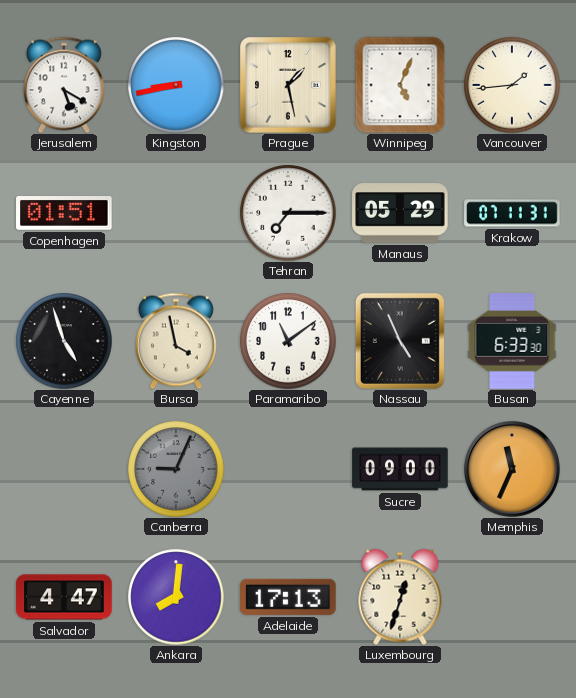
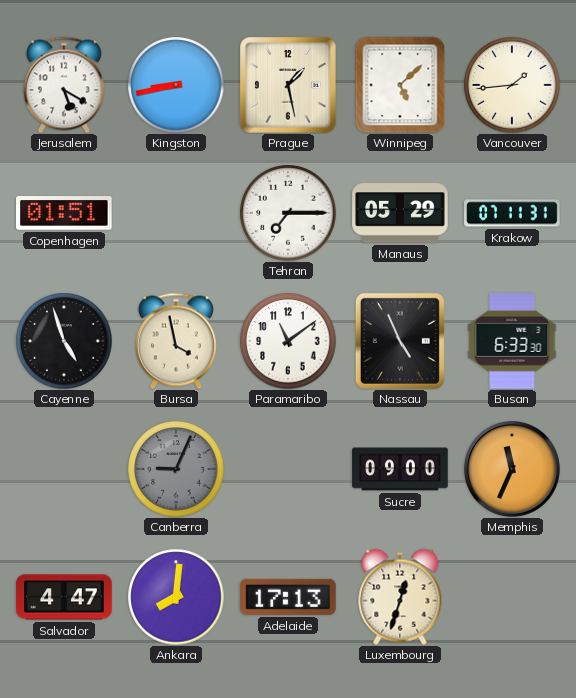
Winnipeg: 5:04 -> 5:08
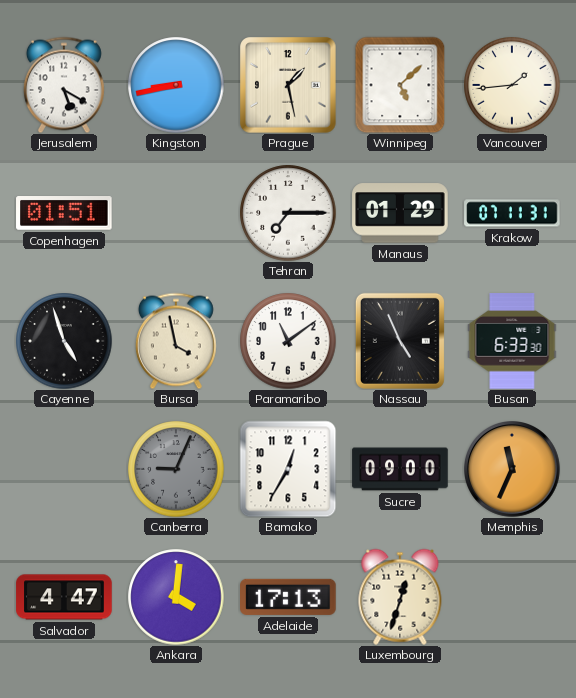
Manaus: 05:29 -> 01:29
Bamako: none -> 12:35
Ankara: 8:01 -> 4:01
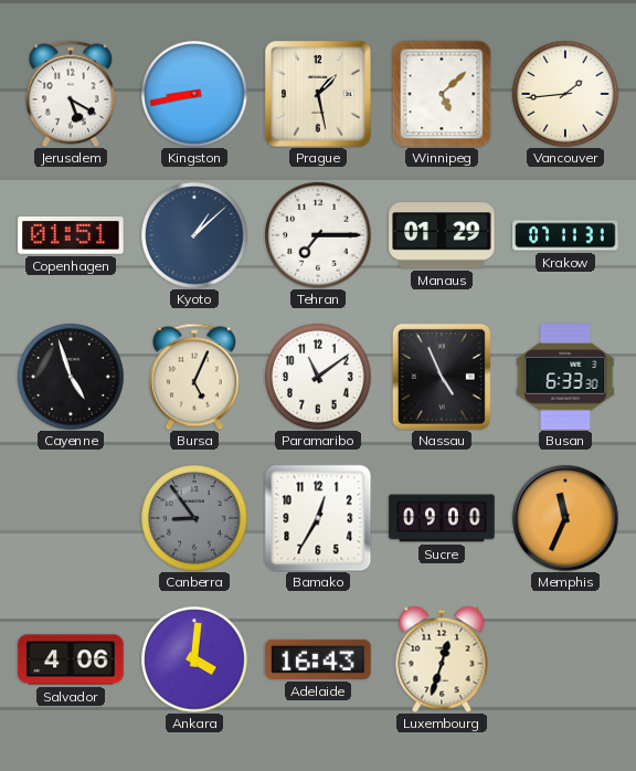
Kyoto: none -> 1:08
Bursa: 3:58 -> 5:04
Canberra: 9:04 -> 8:54
Salvador: 4:47 -> 4:06
Adelaide: 17:13 -> 16:43
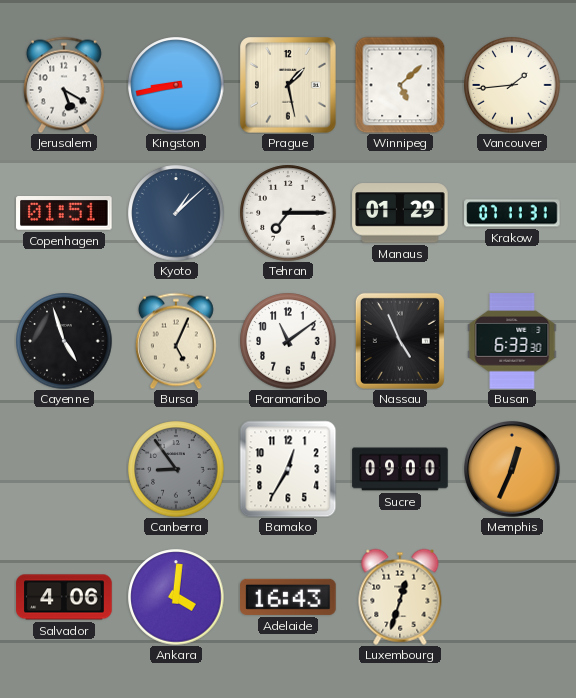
Memphis: 11:34 -> 12:34
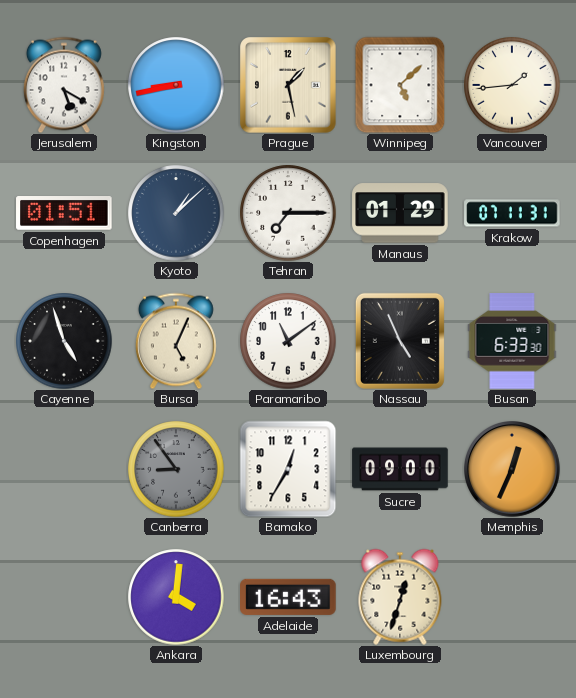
Salvador: 4:06 -> none
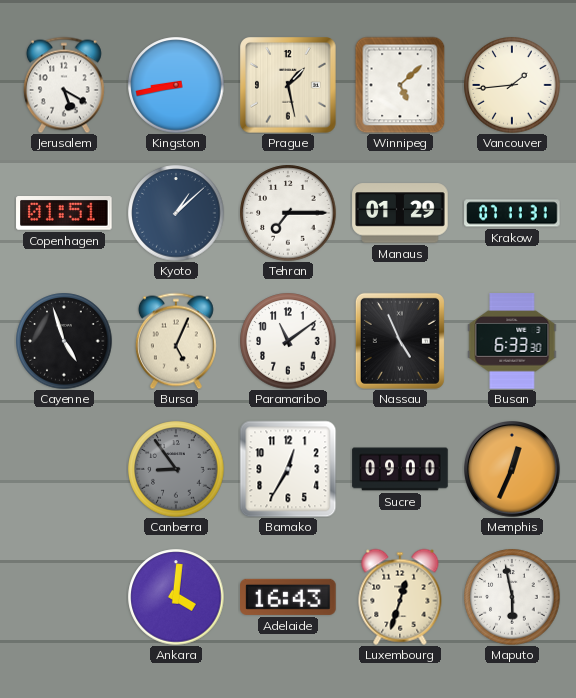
Maputo: none -> 5:58
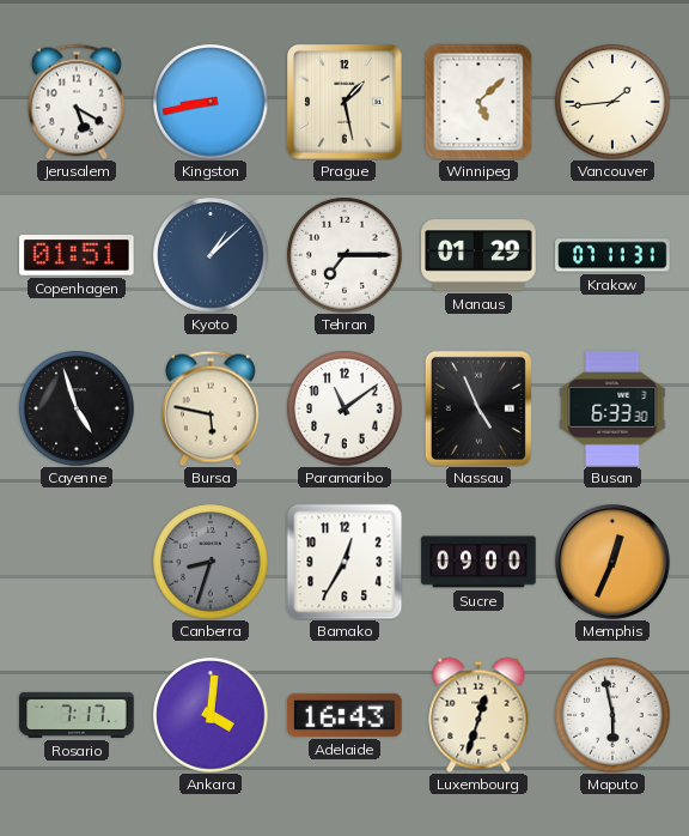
Bursa: 5:04 -> 5:47
Canberra: 8:54 -> 8:33
Rosario: none -> 7:17
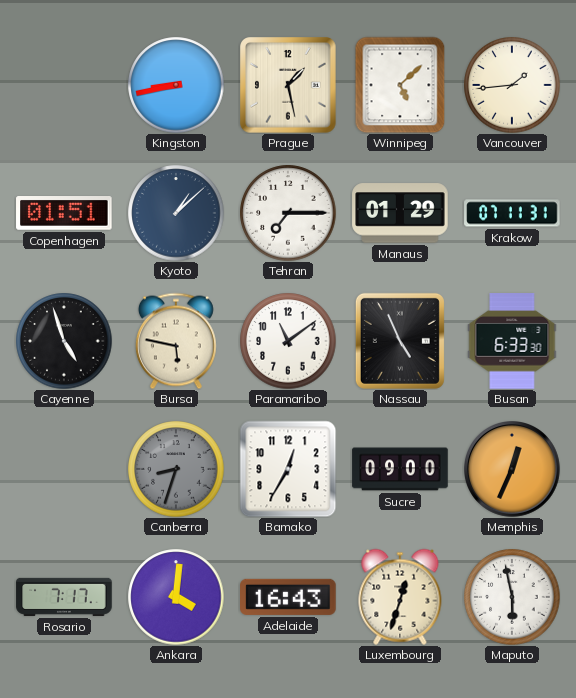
Jerusalem: 5:20 -> none
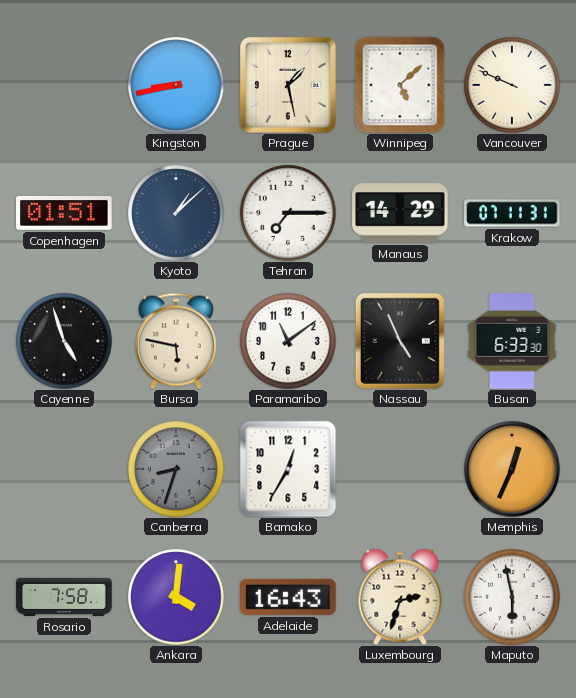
Vancouver: 1:44 -> 9:49
Manaus: 01:29 -> 14:29
Sucre: 09:00 -> none
Rosario: 7:17 -> 7:58
Luxembourg: 12:33 -> 2:33
